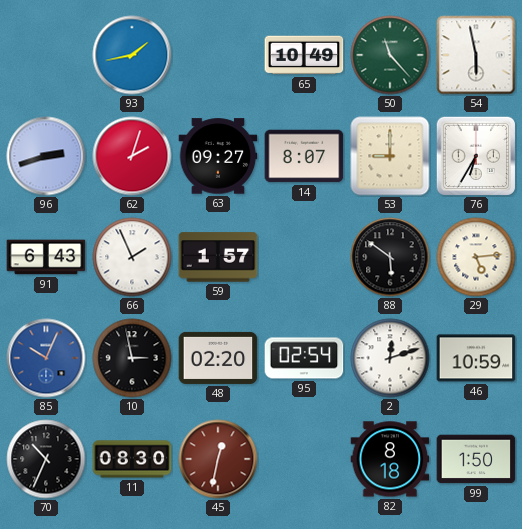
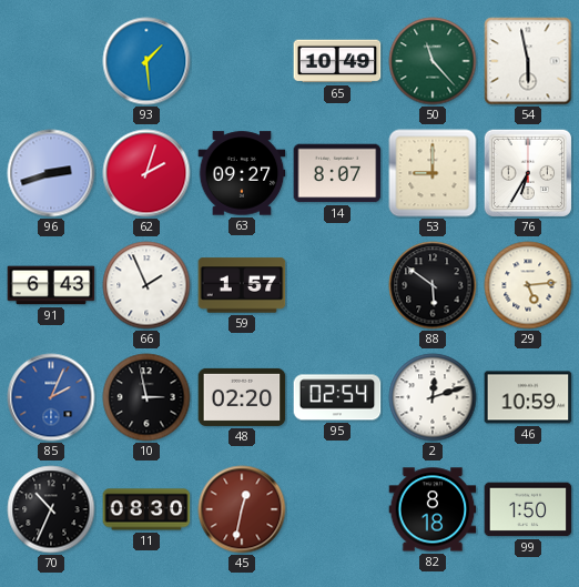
93: 1:43 -> 1:29
85: 10:04 -> 2:04
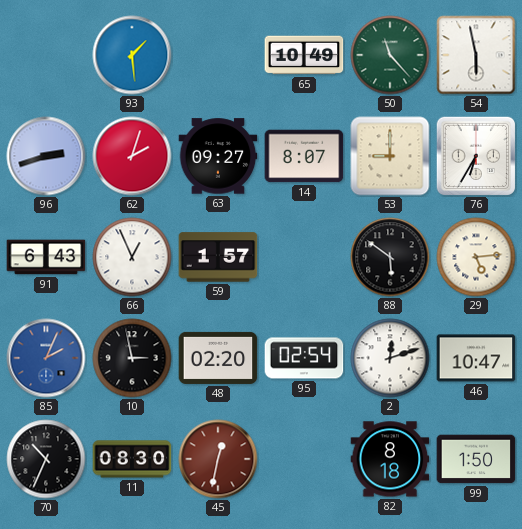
66: 1:56 -> 12:56
46: 10:59 -> 10:47
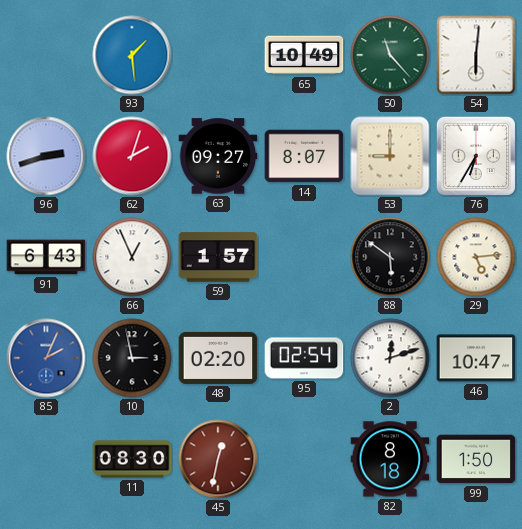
54: 5:58 -> 6:01
70: 10:34 -> none
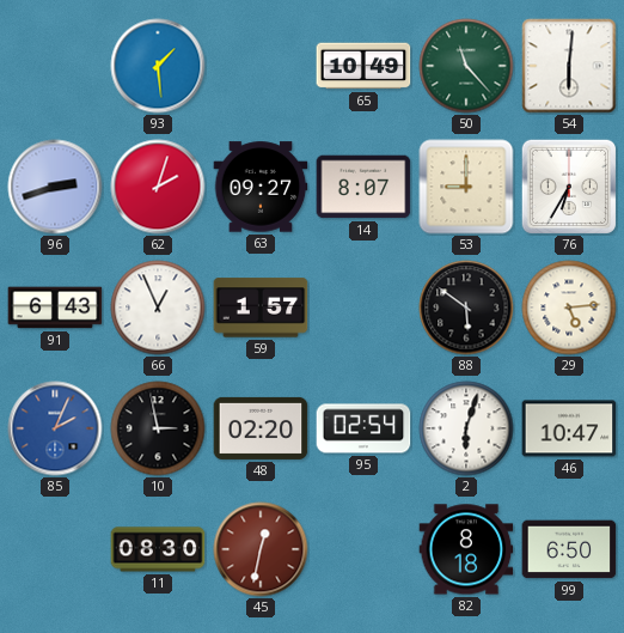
2: 12:12 -> 6:03
99: 1:50 -> 6:50
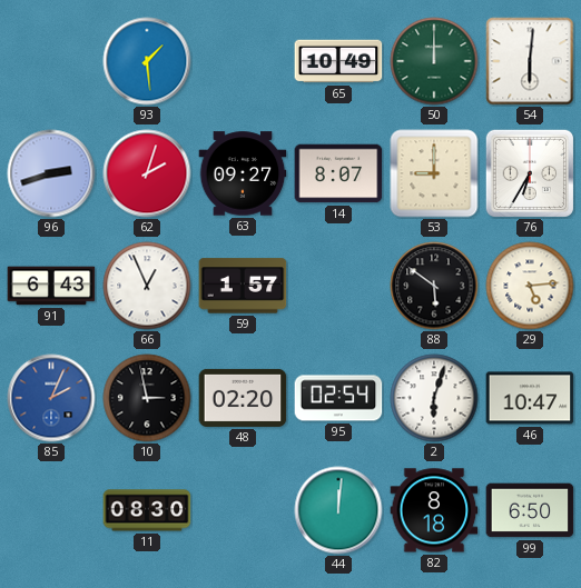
50: 11:23 -> 12:00
45: 12:32 -> none
44: none -> 12:01
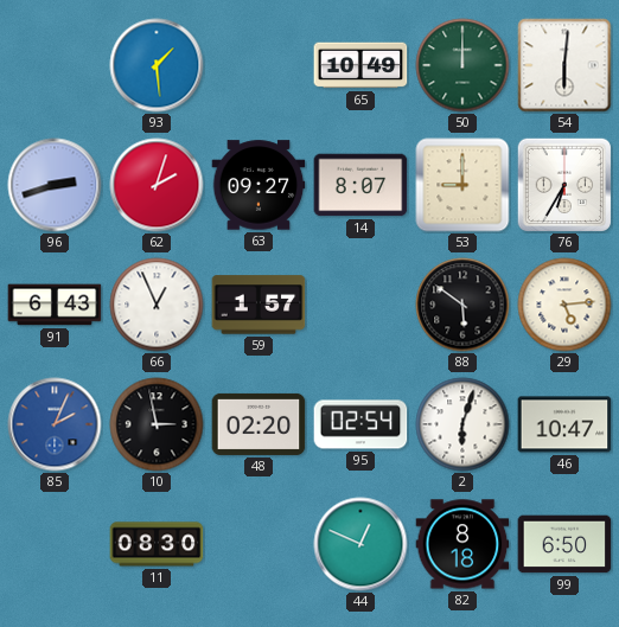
44: 12:01 -> 12:49
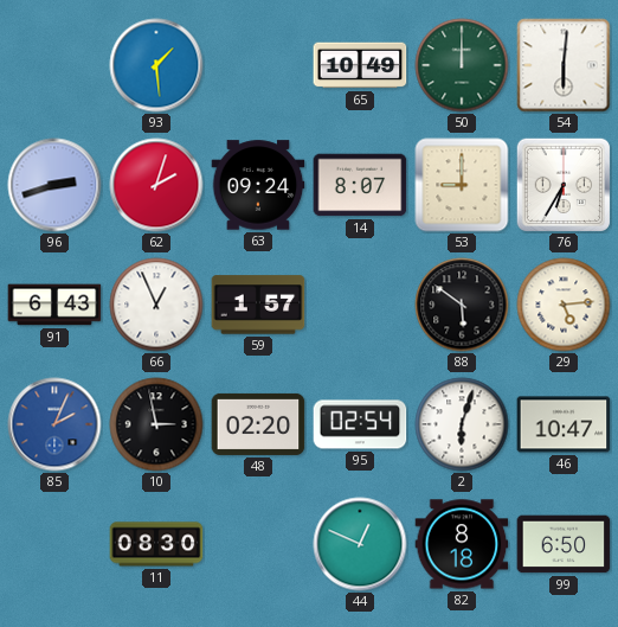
63: 09:27 -> 09:24
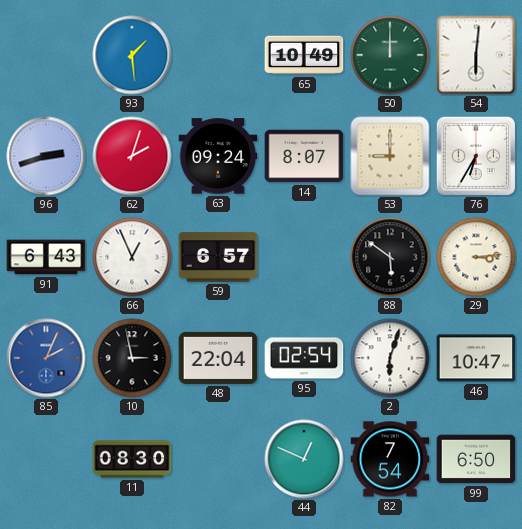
59: 1:57 -> 6:57
29: 5:14 -> 3:14
48: 02:20 -> 22:04
82: 8:18 -> 7:54
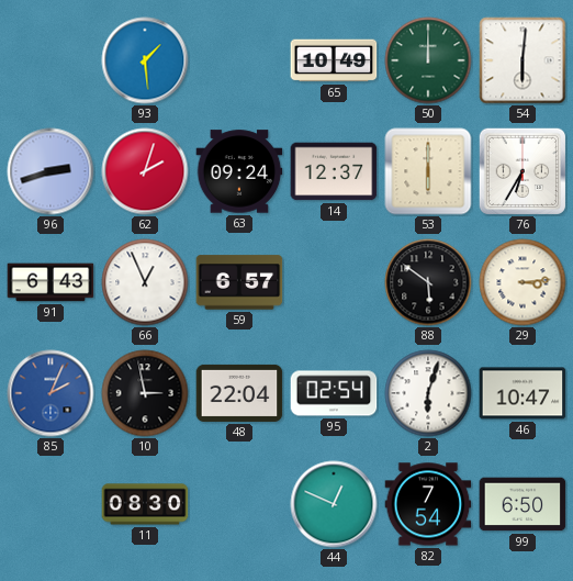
14: 8:07 -> 12:37
53: 9:00 -> 6:00
